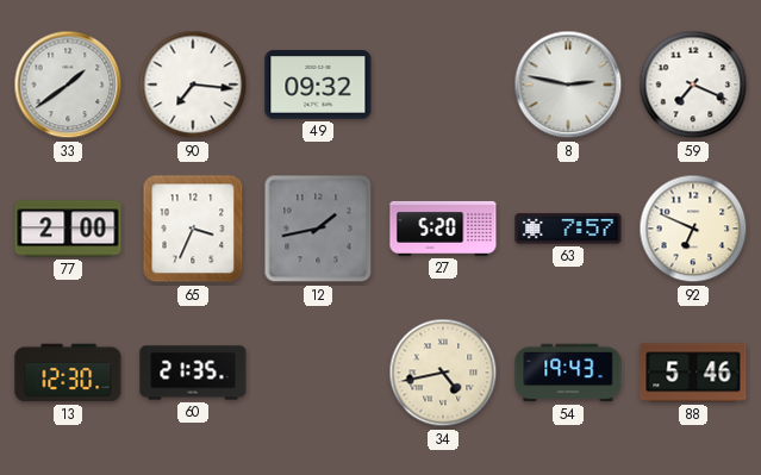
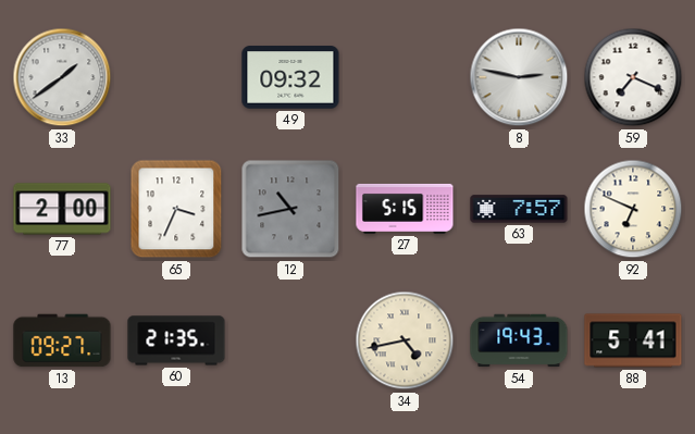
90: 7:16 -> none
12: 1:43 -> 10:43
27: 5:20 -> 5:15
13: 12:30 -> 09:27
88: 5:46 -> 5:41
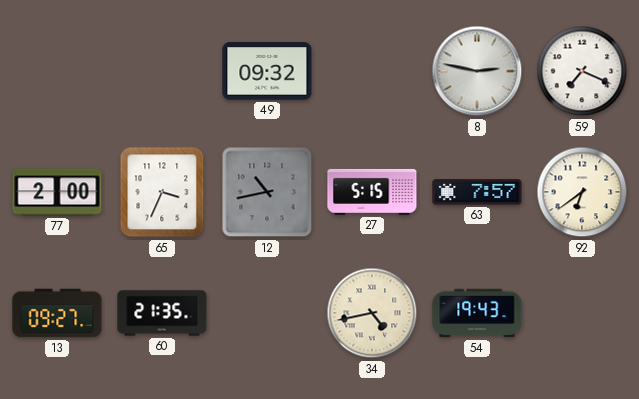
33: 1:39 -> none
92: 6:49 -> 6:39
88: 5:41 -> none
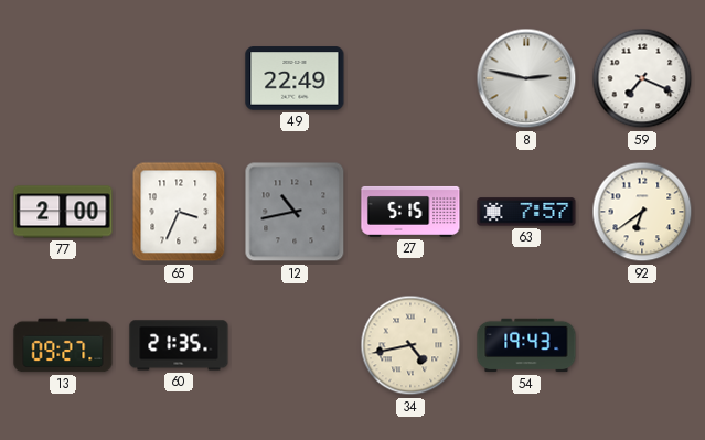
49: 09:32 -> 22:49
